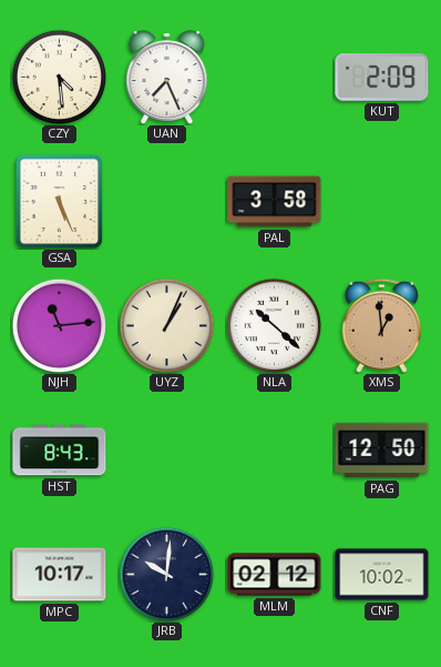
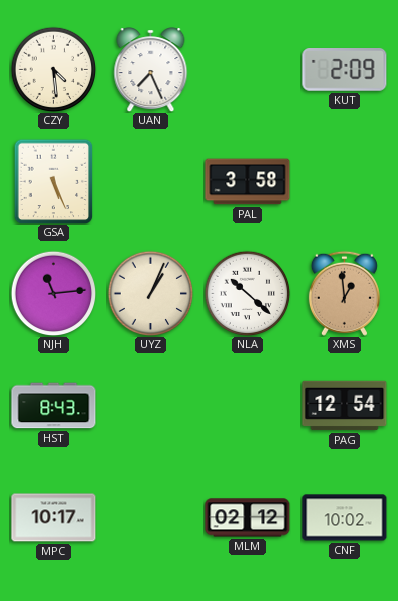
PAG: 12:50 -> 12:54
JRB: 10:01 -> none
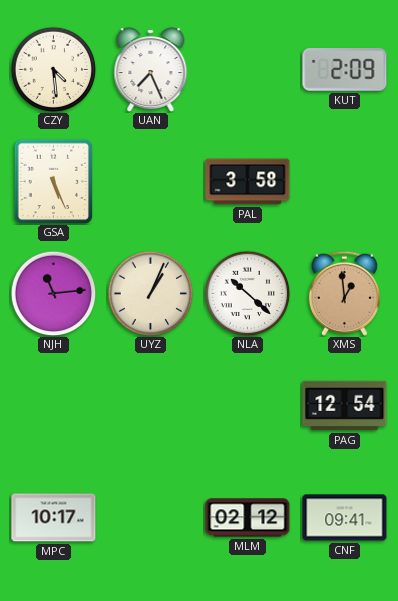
HST: 8:43 -> none
CNF: 10:02 -> 09:41
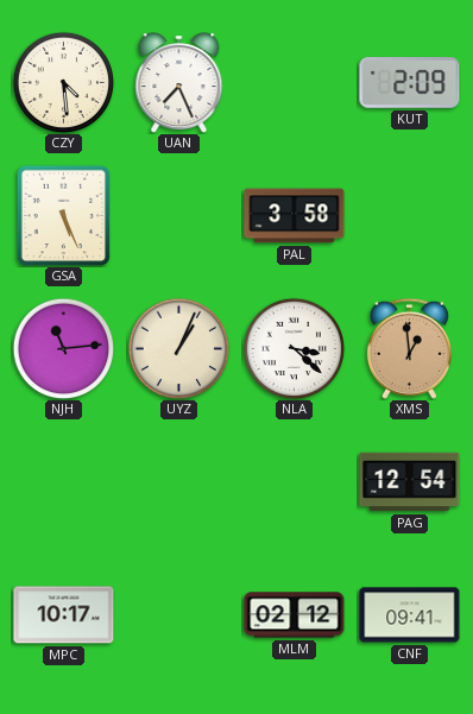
NLA: 10:22 -> 3:22
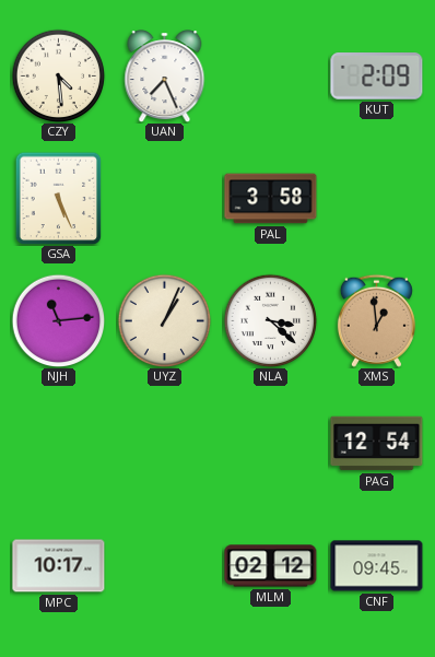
CNF: 09:41 -> 09:45
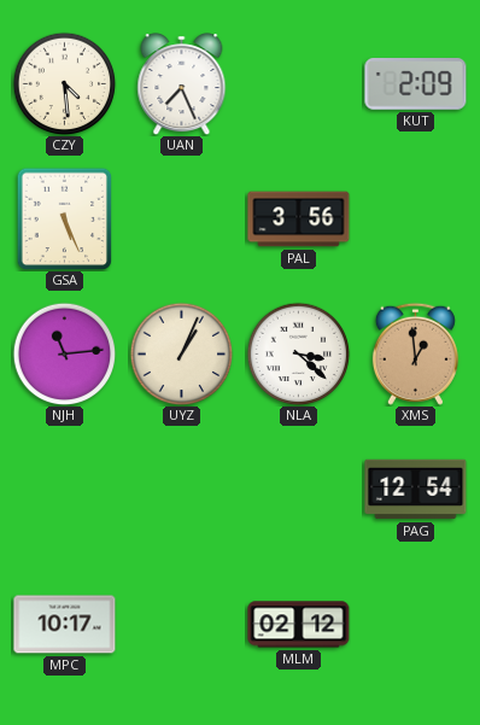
PAL: 3:58 -> 3:56
CNF: 09:45 -> none
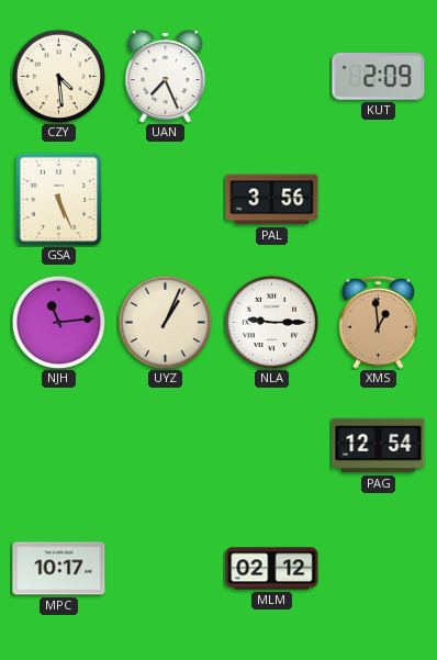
NLA: 3:22 -> 9:15
